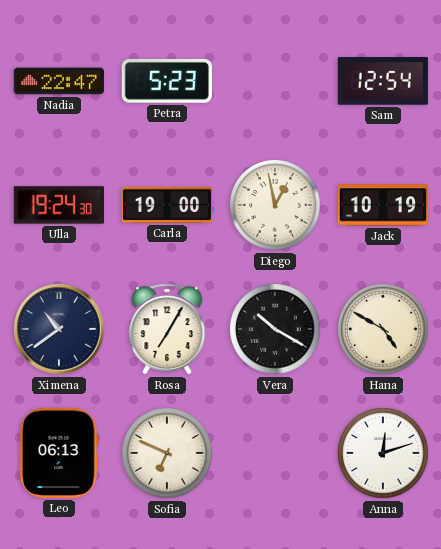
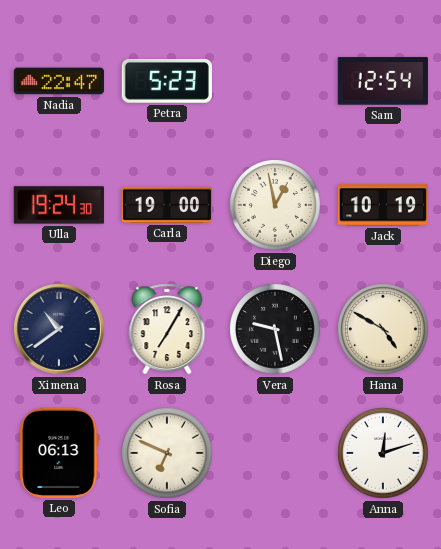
Vera: 10:20 -> 9:28
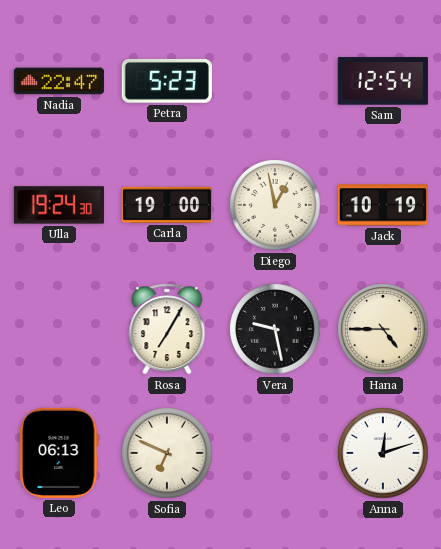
Ximena: 10:39 -> none
Hana: 4:50 -> 4:45
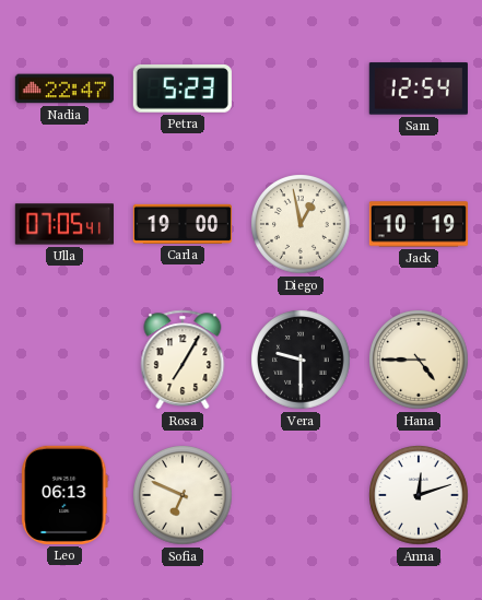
Ulla: 19:24 -> 07:05
Vera: 9:28 -> 9:30
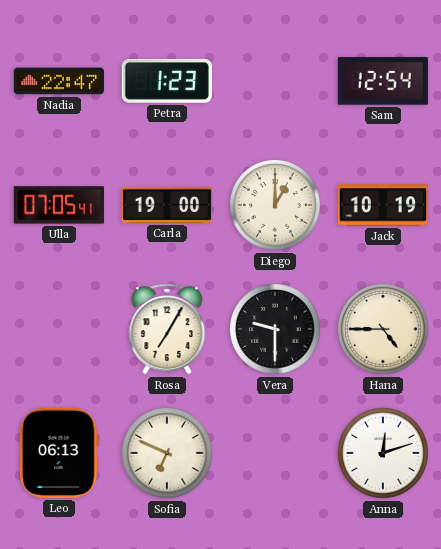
Petra: 5:23 -> 1:23
Diego: 12:58 -> 1:00
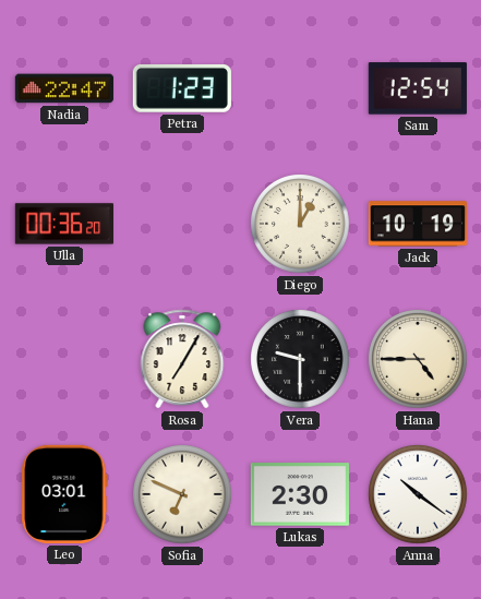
Ulla: 07:05 -> 00:36
Carla: 19:00 -> none
Leo: 06:13 -> 03:01
Lukas: none -> 2:30
Anna: 12:12 -> 10:21
